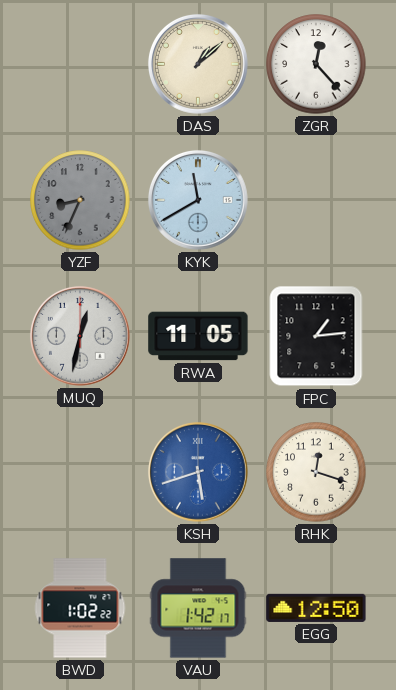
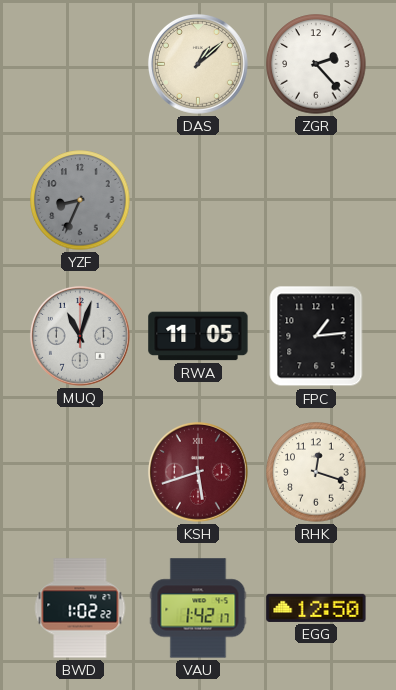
ZGR: 12:23 -> 2:23
KYK: 11:40 -> none
MUQ: 12:32 -> 11:03
KSH dial: blue -> burgundy
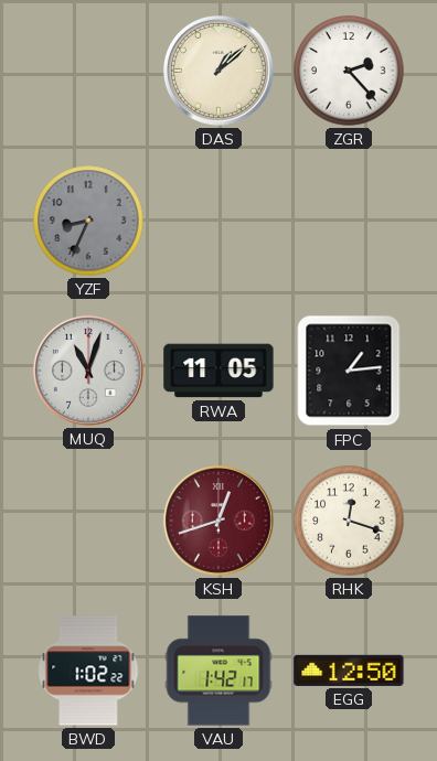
KSH: 5:42 -> 12:42
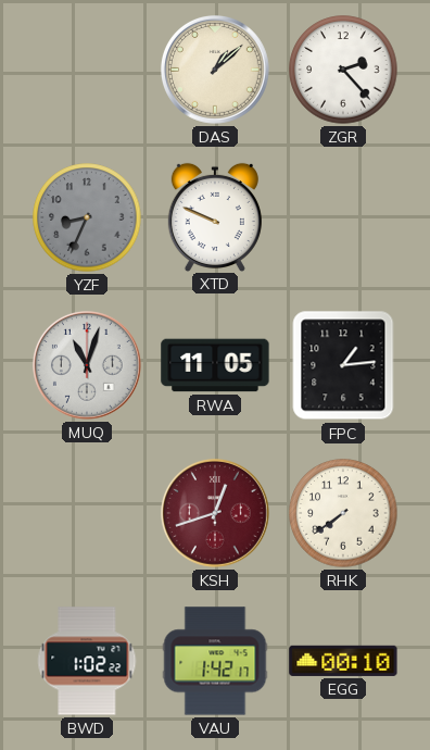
XTD: none -> 9:49
RHK: 12:18 -> 7:39
EGG: 12:50 -> 00:10
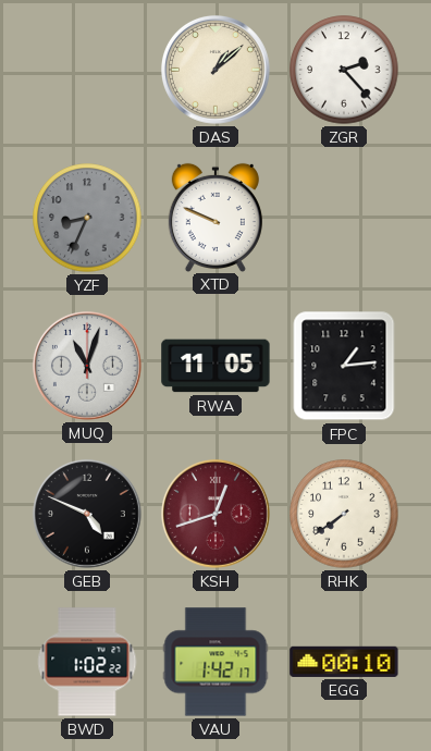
GEB: none -> 4:49
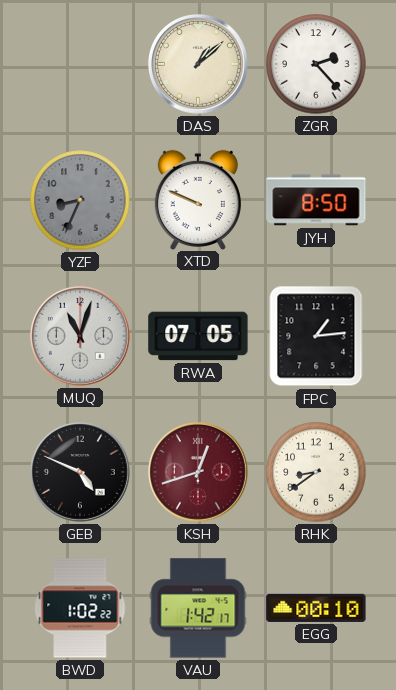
JYH: none -> 8:50
RWA: 11:05 -> 07:05
RHK: 7:39 -> 8:39
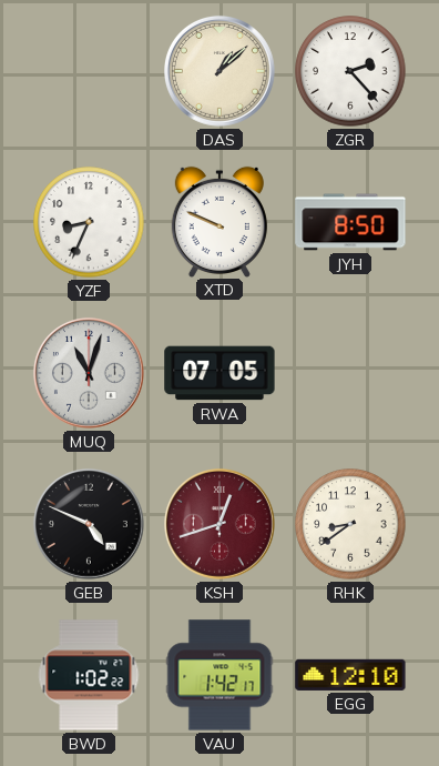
YZF dial: grey -> white
FPC: 1:14 -> none
EGG: 00:10 -> 12:10
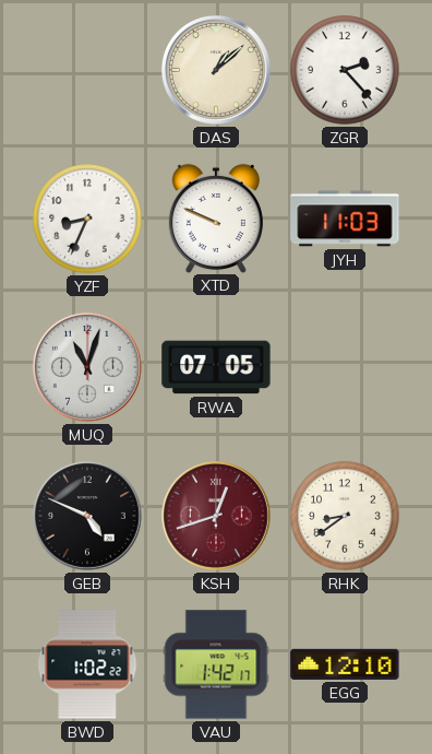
JYH: 8:50 -> 11:03
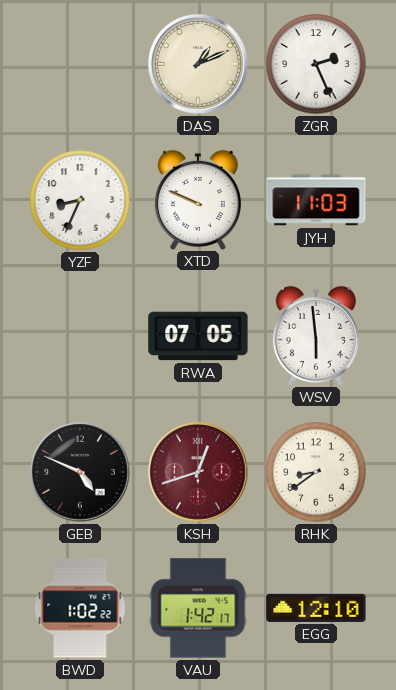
DAS: 1:08 -> 1:11
ZGR: 2:23 -> 2:26
MUQ: 11:03 -> none
WSV: none -> 5:59
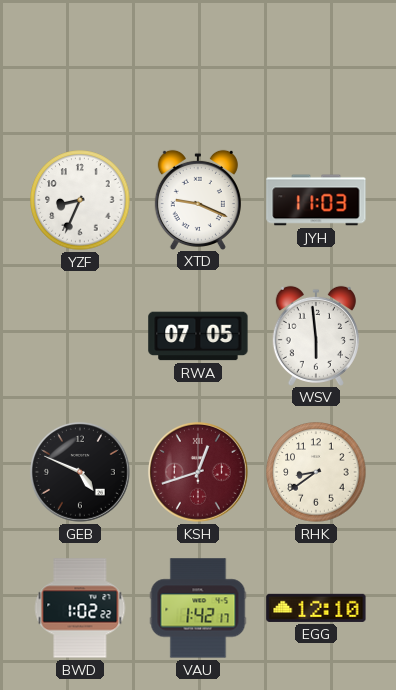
DAS: 1:11 -> none
ZGR: 2:26 -> none
XTD: 9:49 -> 9:19
